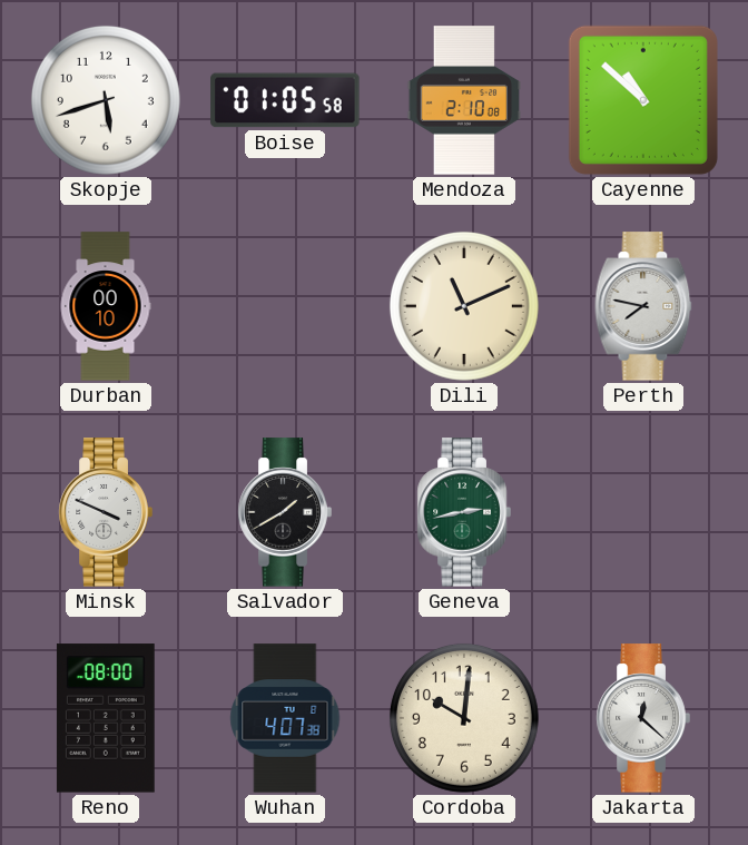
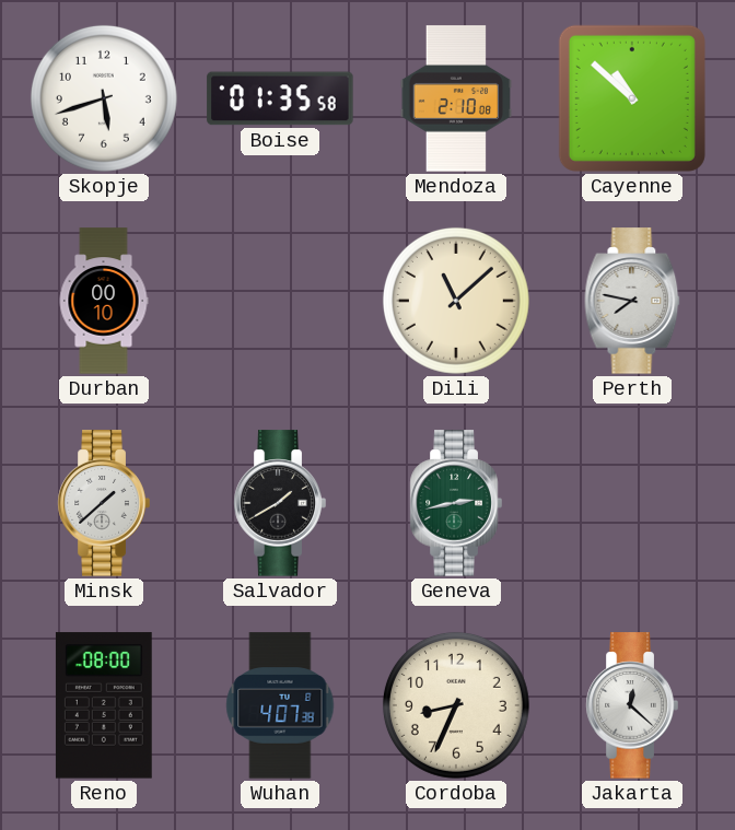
Boise: 01:05 -> 01:35
Dili: 11:11 -> 11:08
Minsk: 3:49 -> 1:38
Cordoba: 10:01 -> 8:34
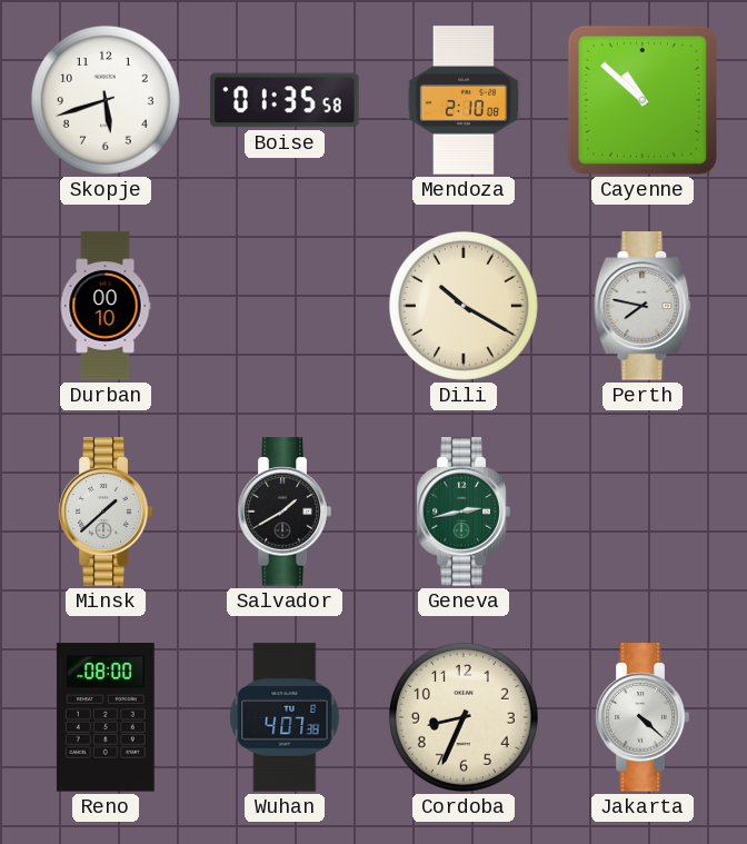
Dili: 11:08 -> 10:20
Jakarta: 12:22 -> 4:22
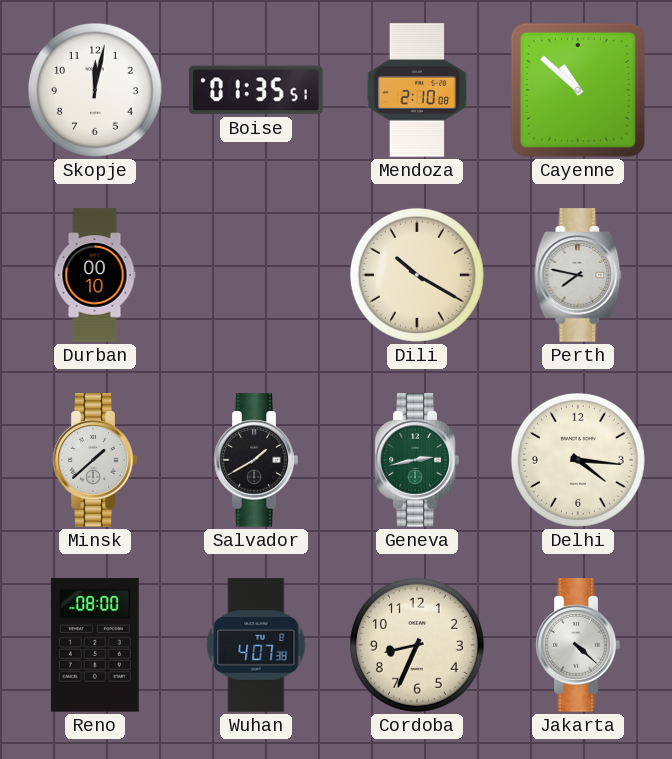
Skopje: 5:42 -> 12:02
Boise: 01:35:58 -> 01:35:51
Delhi: none -> 4:16
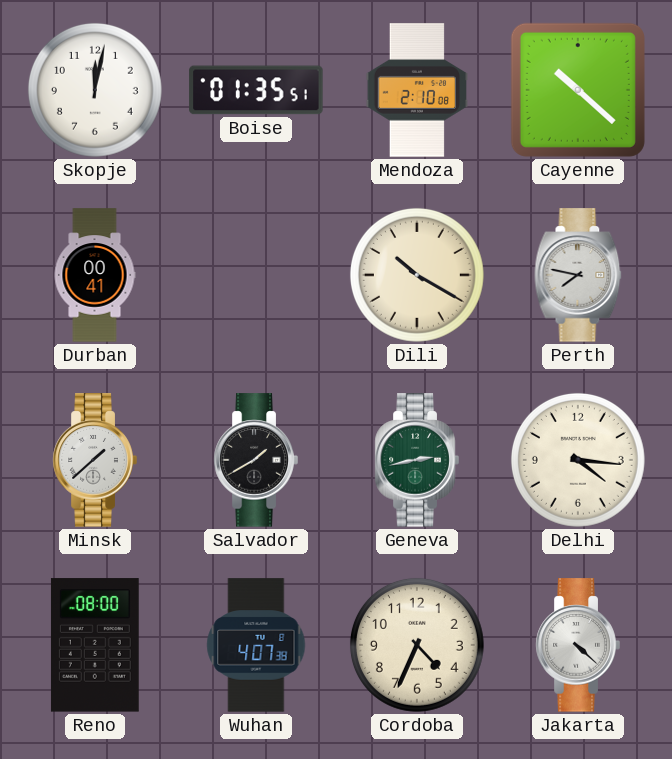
Cayenne: 10:52 -> 10:22
Durban: 00:10 -> 00:41
Cordoba: 8:34 -> 4:34
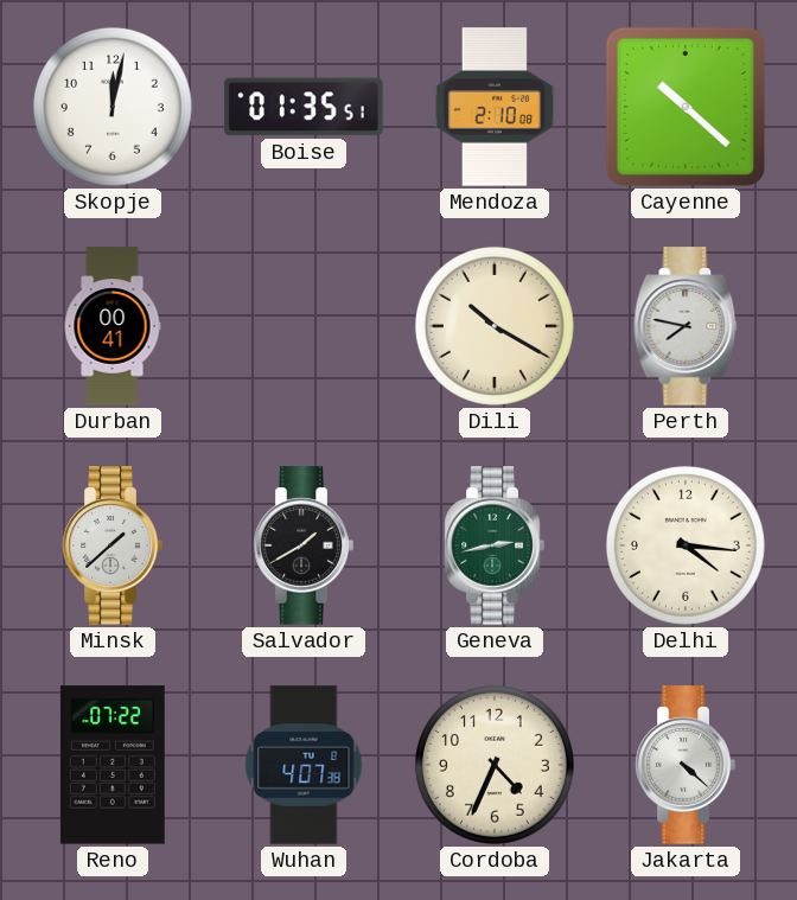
Reno: 08:00 -> 07:22
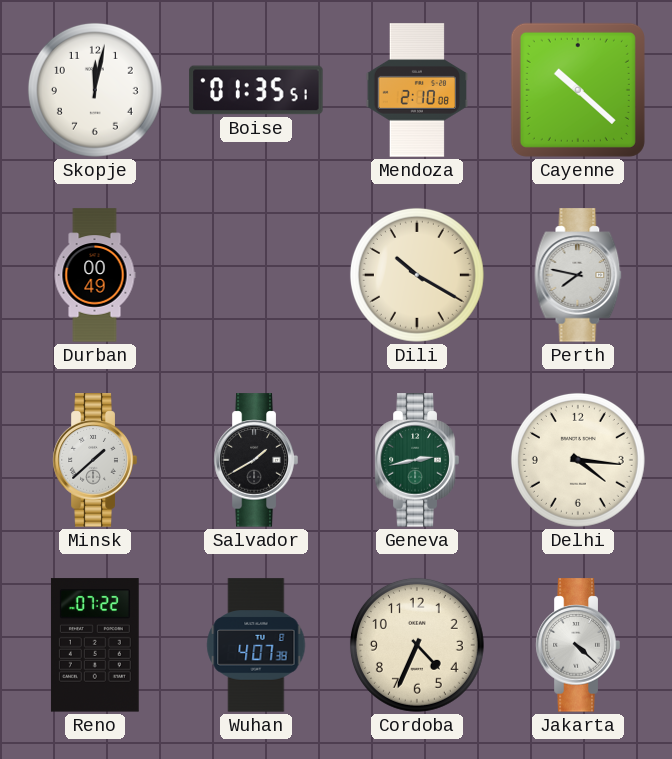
Durban: 00:41 -> 00:49
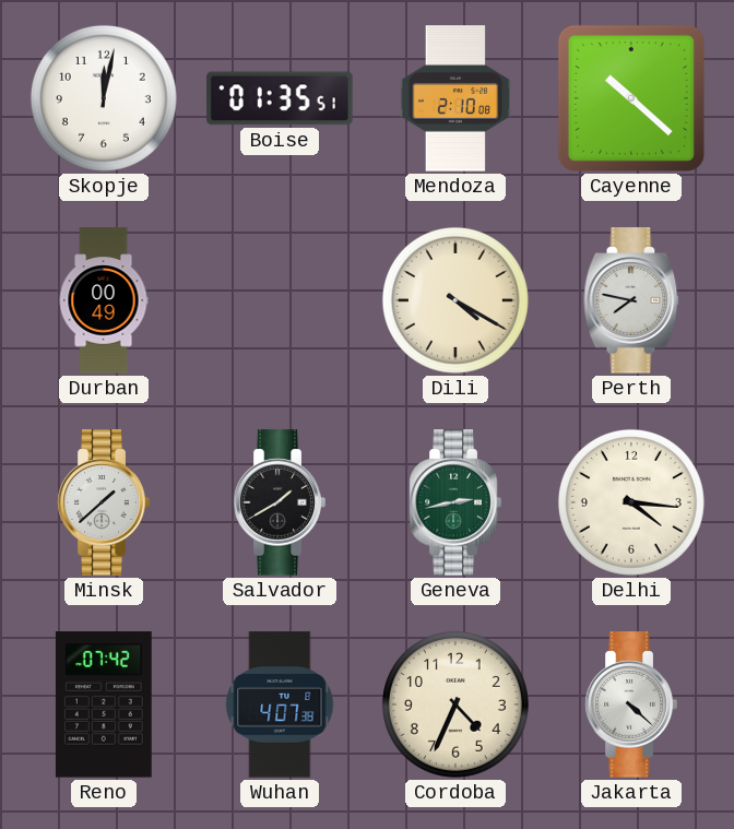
Dili: 10:20 -> 4:20
Reno: 07:22 -> 07:42
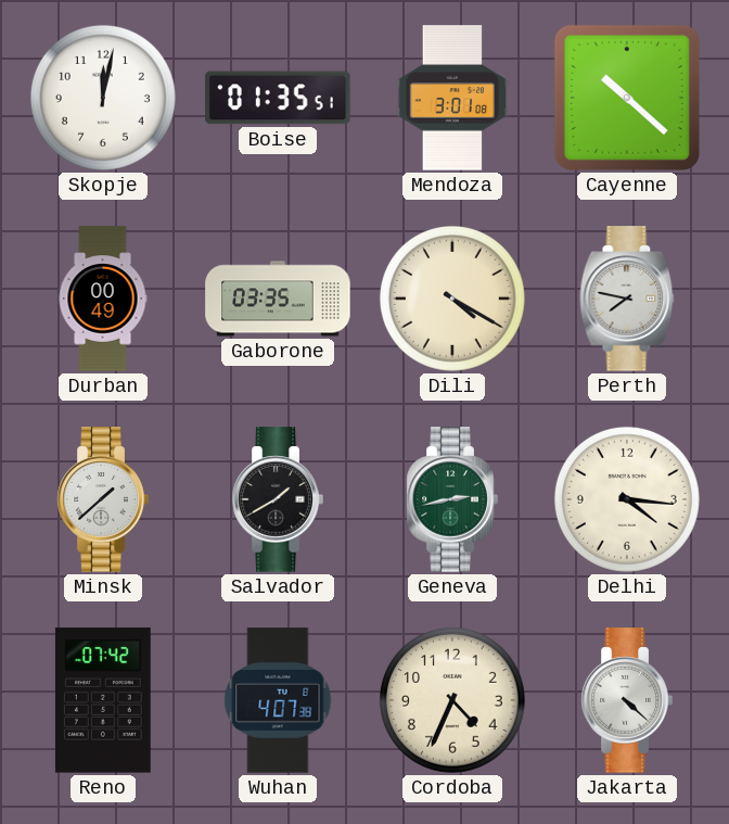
Mendoza: 2:10 -> 3:01
Gaborone: none -> 03:35
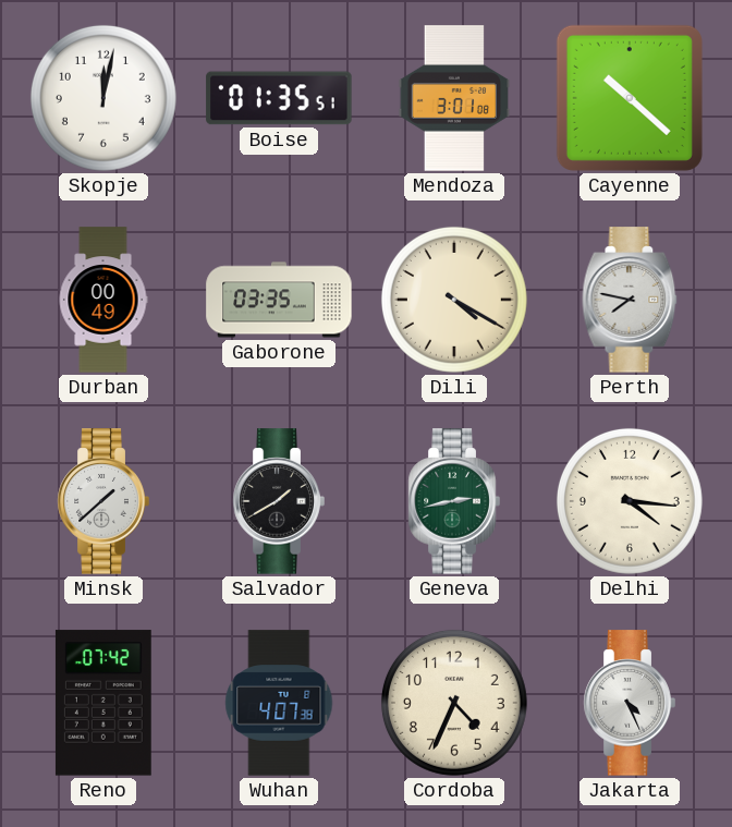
Jakarta: 4:22 -> 4:26
